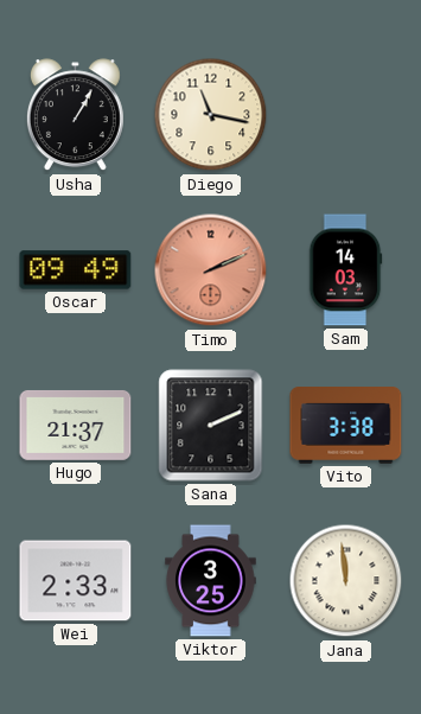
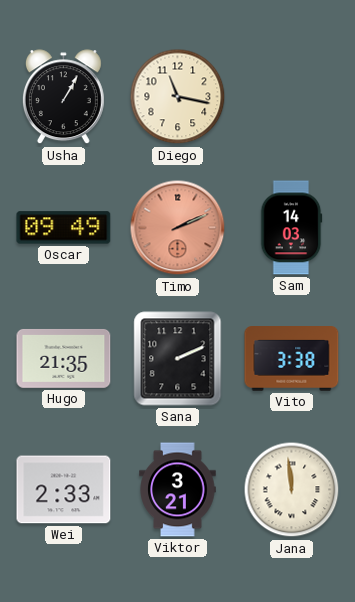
Hugo: 21:37 -> 21:35
Viktor: 3:25 -> 3:21
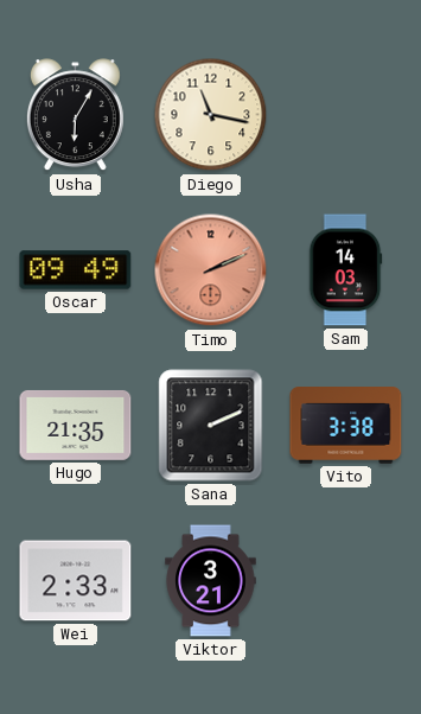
Usha: 1:05 -> 6:05
Jana: 11:59 -> none
